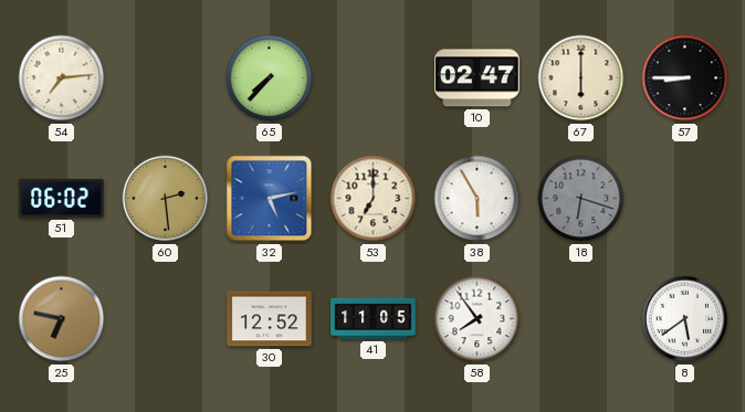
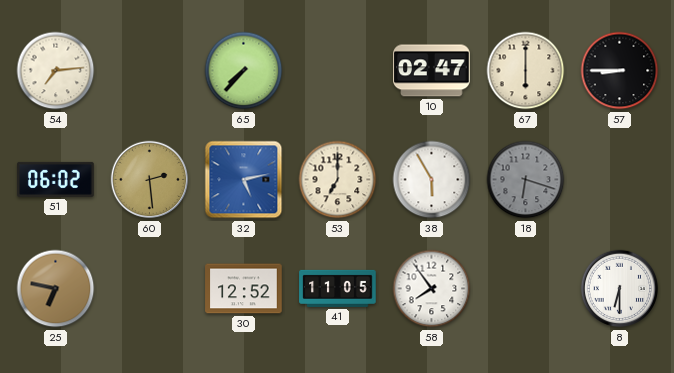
8: 5:39 -> 6:30
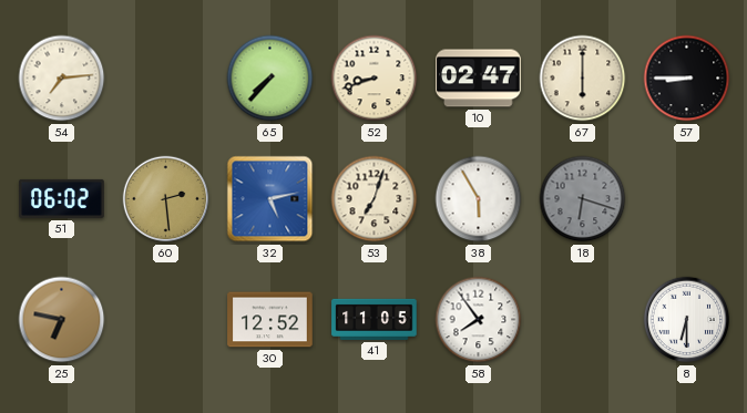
52: none -> 8:42
53: 7:00 -> 7:03
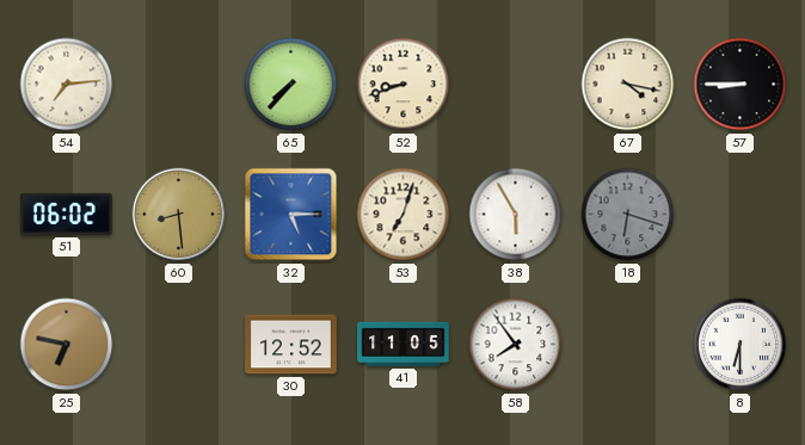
10: 02:47 -> none
67: 6:00 -> 4:17
60: 2:29 -> 8:29
32: 5:13 -> 5:15
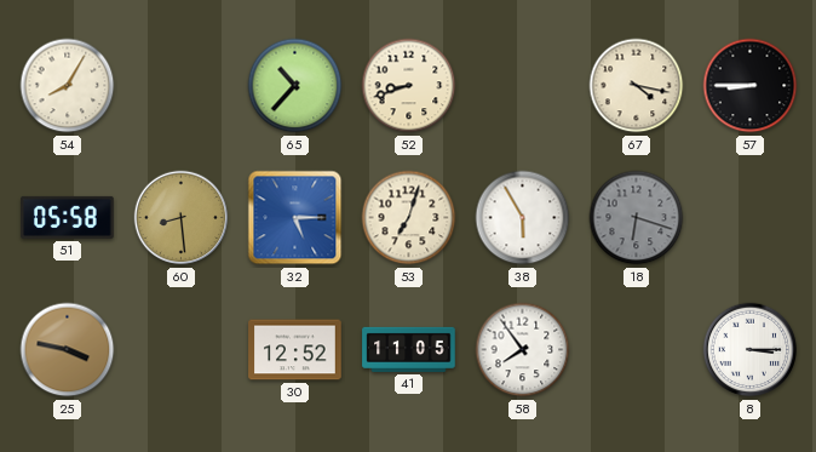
54: 7:14 -> 8:05
65: 7:37 -> 10:37
51: 06:02 -> 05:58
25: 6:47 -> 3:47
8: 6:30 -> 3:15
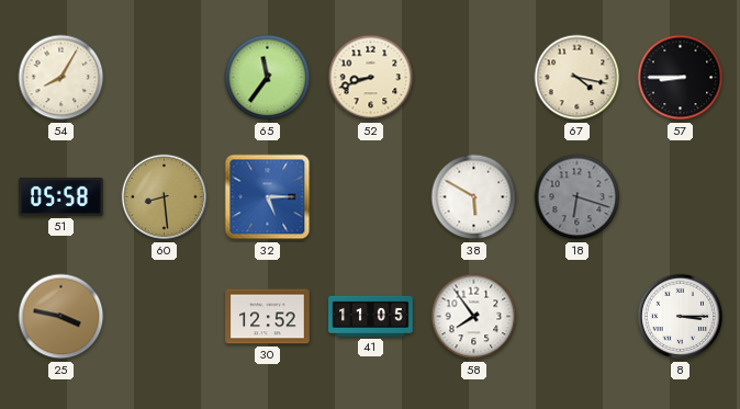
65: 10:37 -> 11:36
53: 7:03 -> none
38: 5:55 -> 5:50
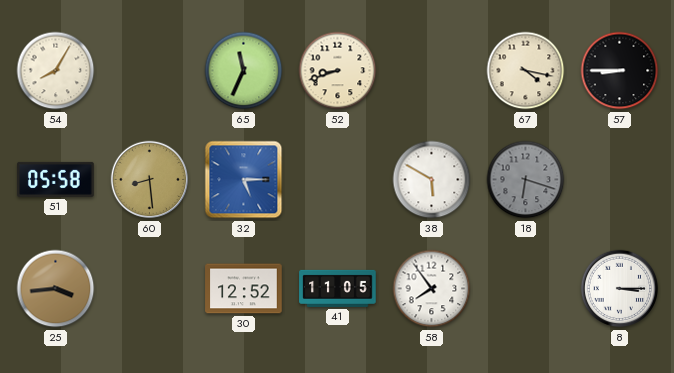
65: 11:36 -> 11:34
25: 3:47 -> 3:44
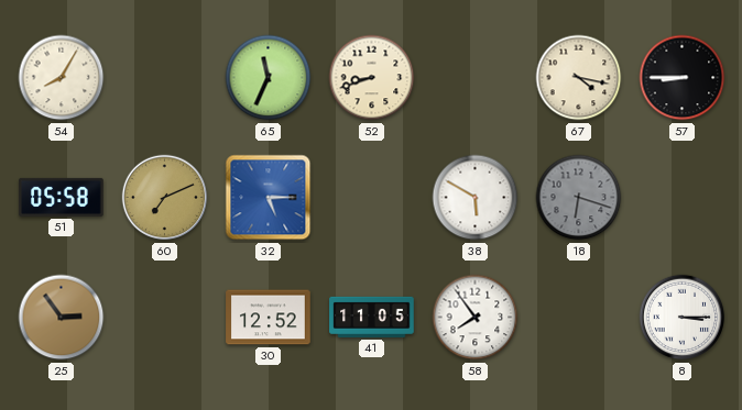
60: 8:29 -> 7:11
25: 3:44 -> 2:54
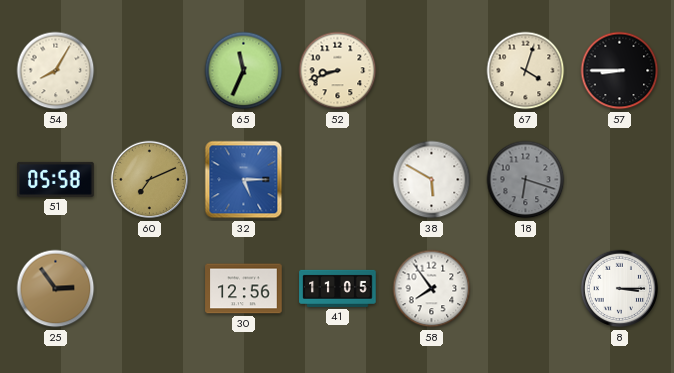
67: 4:17 -> 4:03
30: 12:52 -> 12:56
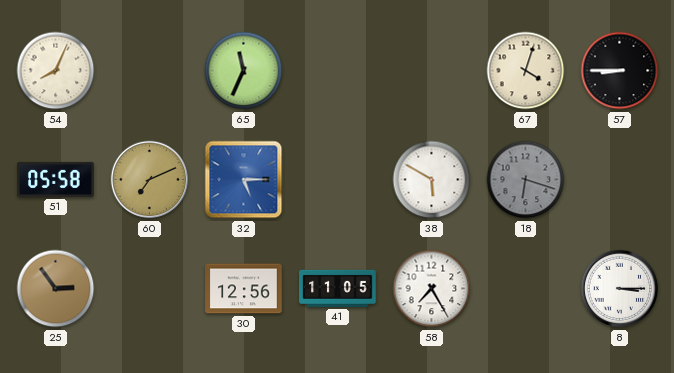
54: 8:05 -> 8:04
52: 8:42 -> none
58: 7:54 -> 7:25
